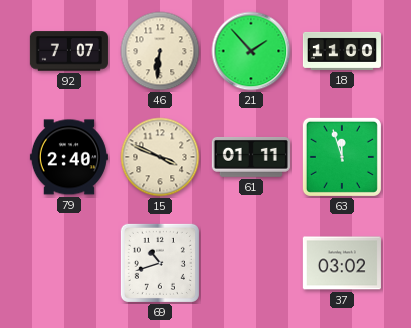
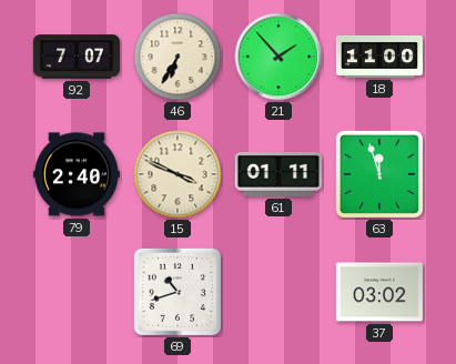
46: 6:31 -> 6:35
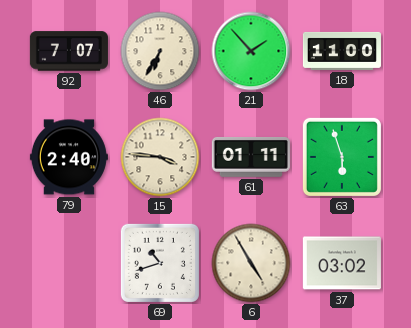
15: 3:49 -> 3:46
63: 11:57 -> 5:57
6: none -> 4:55
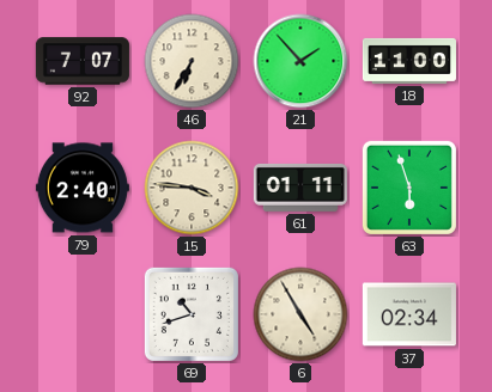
37: 03:02 -> 02:34
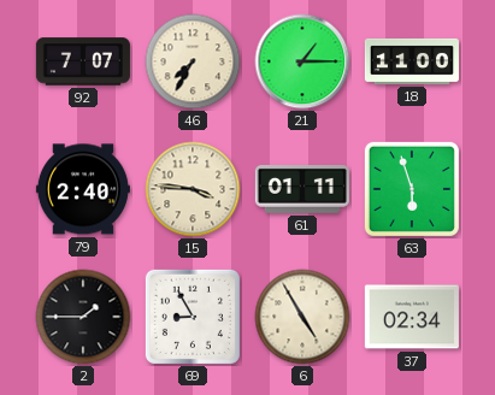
46: 6:35 -> 7:35
21: 1:53 -> 1:15
2: none -> 1:45
69: 10:42 -> 8:55
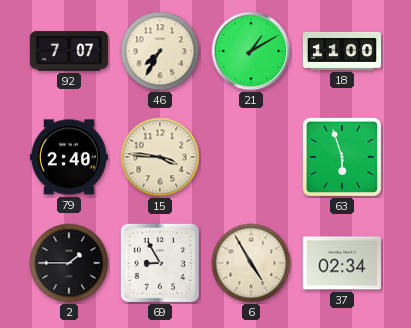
21: 1:15 -> 1:10
61: 01:11 -> none
